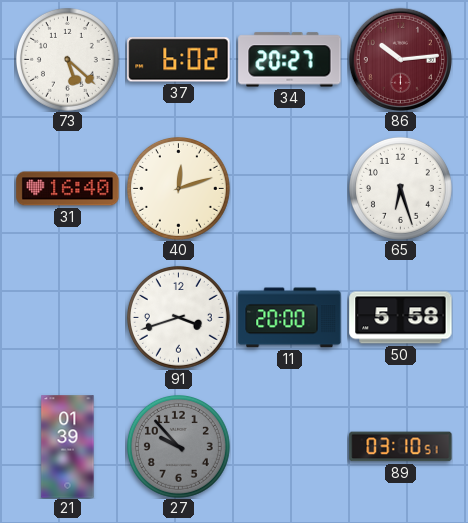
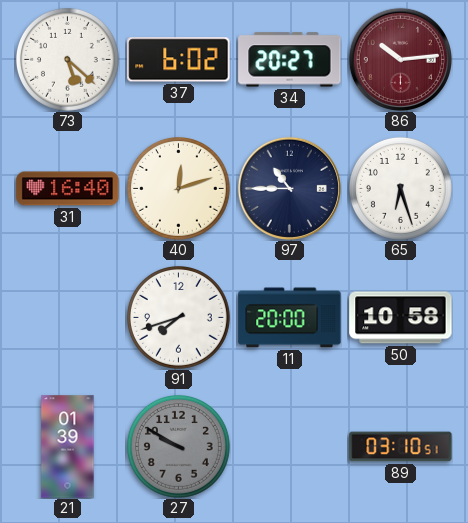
97: none -> 10:45
91: 3:42 -> 7:42
50: 5:58 -> 10:58
27: 9:53 -> 9:50
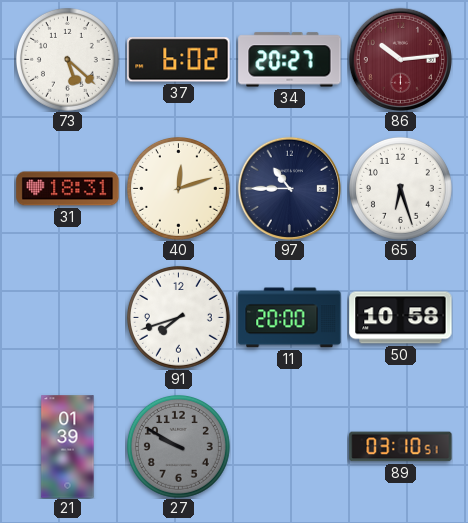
31: 16:40 -> 18:31
